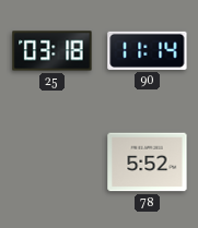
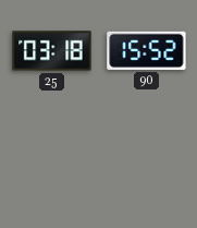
90: 11:14 -> 15:52
78: 5:52 -> none
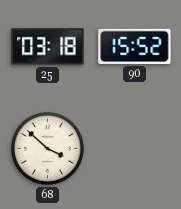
68: none -> 3:52
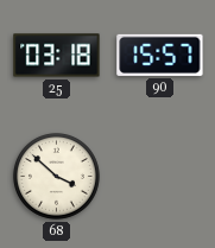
90: 15:52 -> 15:57
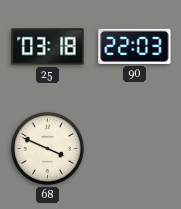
90: 15:57 -> 22:03
68: 3:52 -> 3:49
